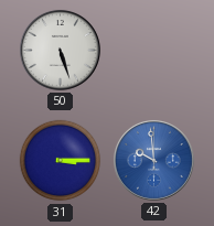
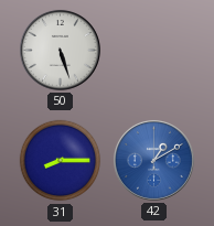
31: 3:15 -> 8:15
42: 9:59 -> 1:10
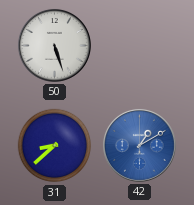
31: 8:15 -> 8:38
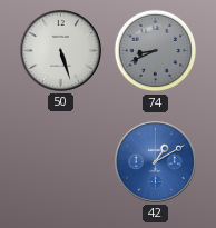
74: none -> 8:41
31: 8:38 -> none
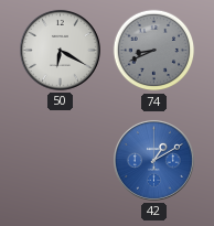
50: 5:27 -> 6:20
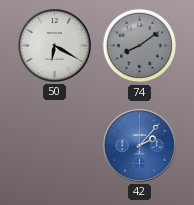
74: 8:41 -> 8:09
42: 1:10 -> 2:07
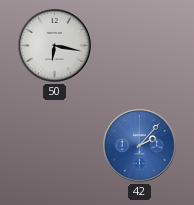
50: 6:20 -> 6:17
74: 8:09 -> none
